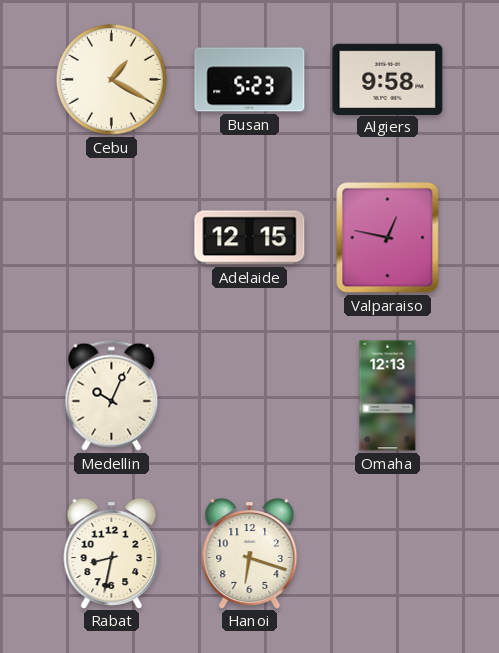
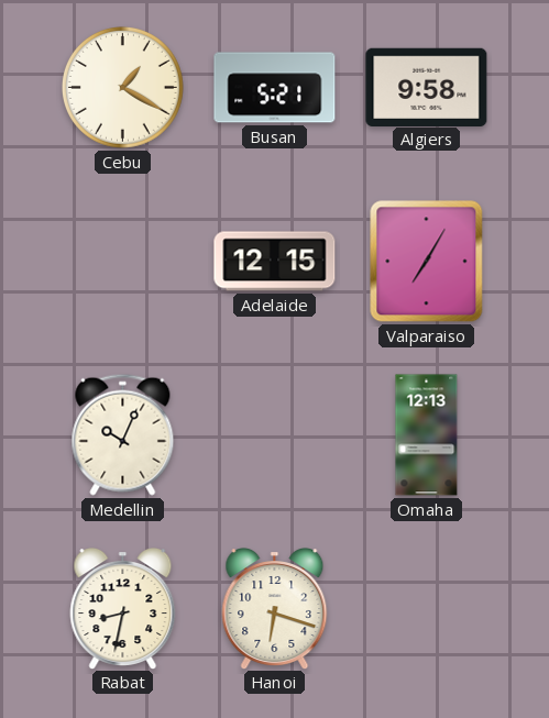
Busan: 5:23 -> 5:21
Valparaiso: 12:47 -> 7:05
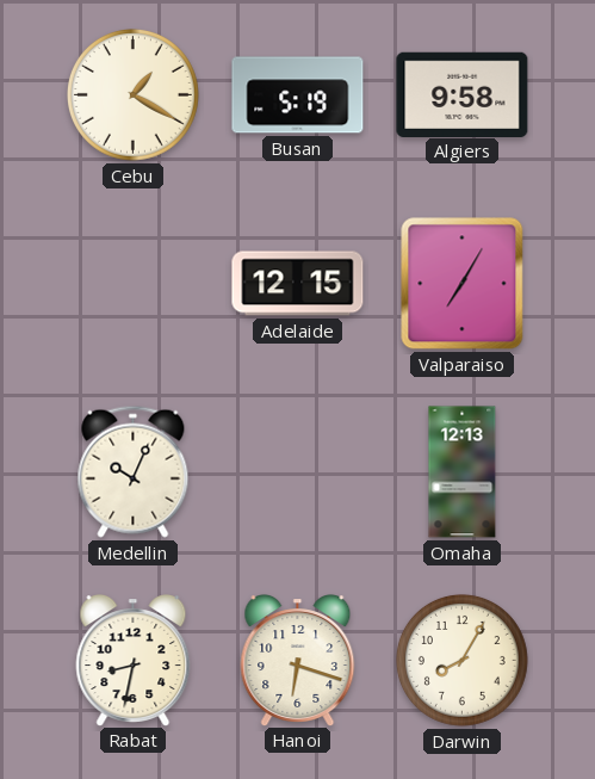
Busan: 5:21 -> 5:19
Darwin: none -> 8:05
